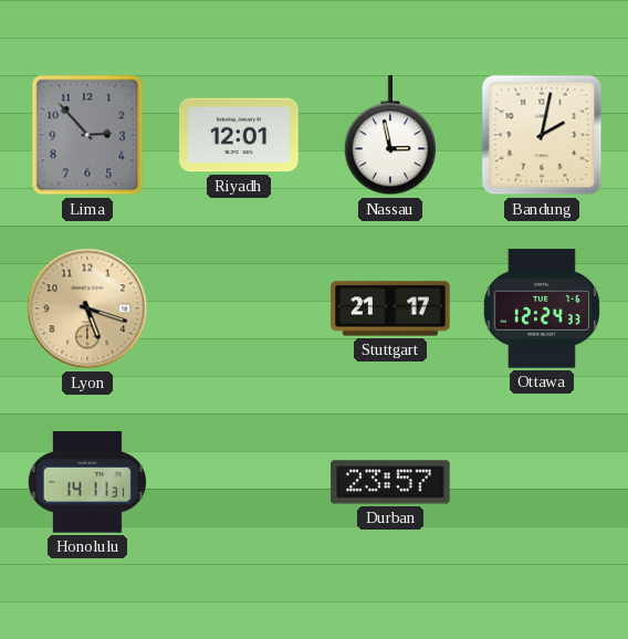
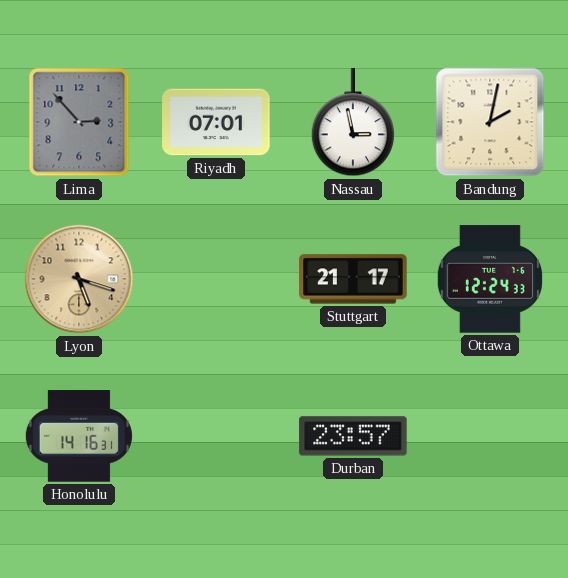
Riyadh: 12:01 -> 07:01
Honolulu: 14:11 -> 14:16
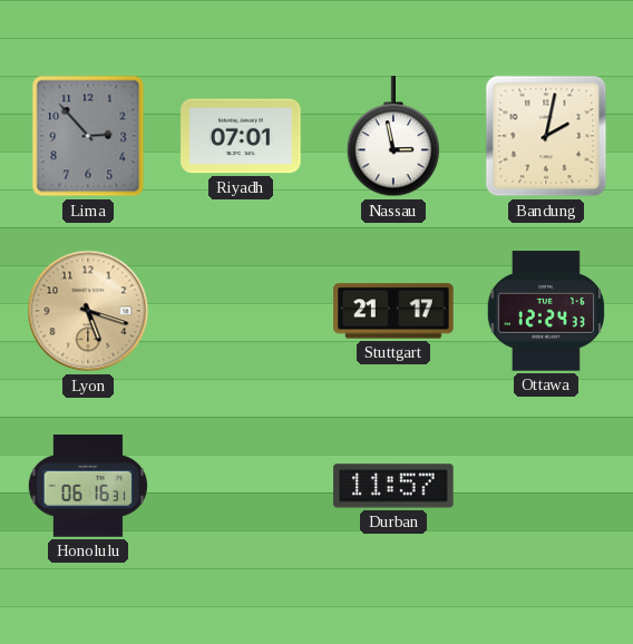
Honolulu: 14:16 -> 06:16
Durban: 23:57 -> 11:57
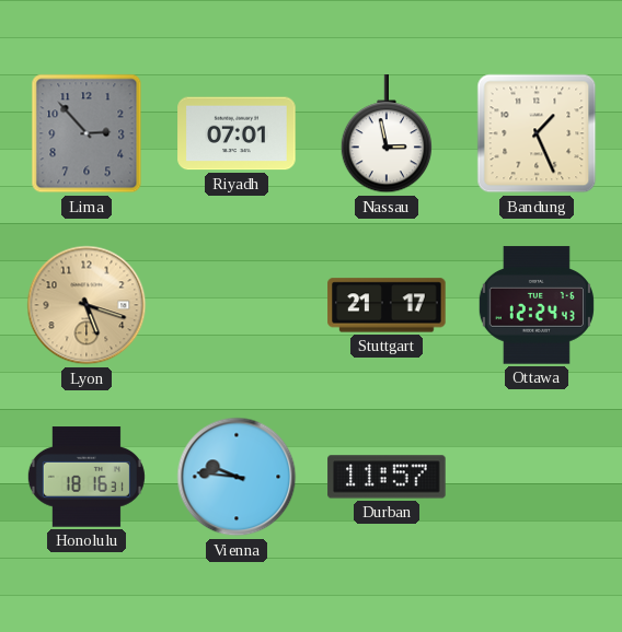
Bandung: 2:02 -> 1:26
Ottawa: 12:24:33 -> 12:24:43
Honolulu: 06:16 -> 18:16
Vienna: none -> 9:46
